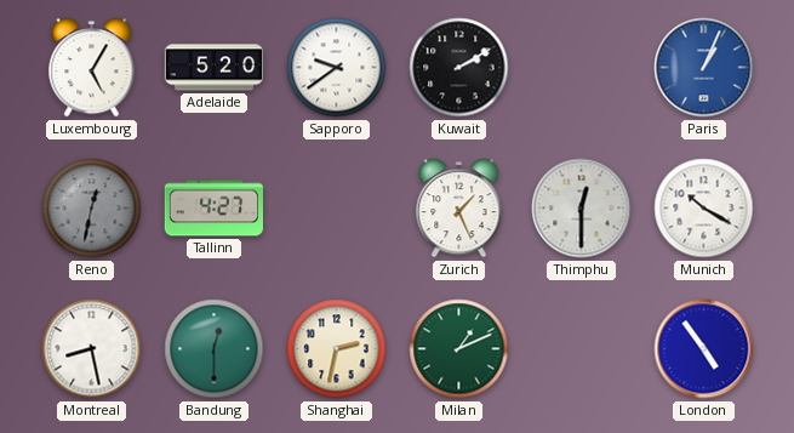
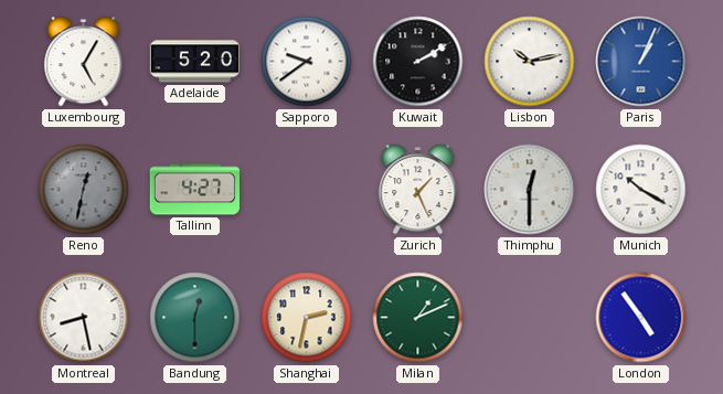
Lisbon: none -> 10:13
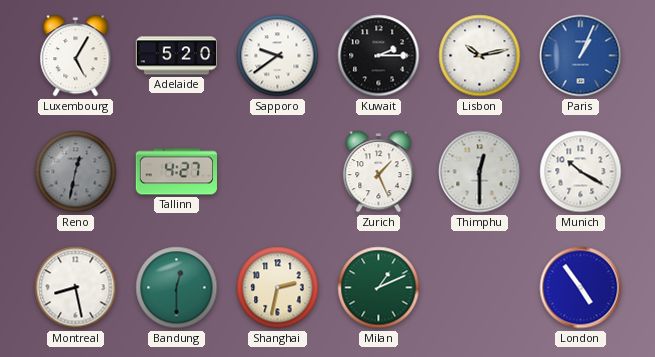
Kuwait: 2:10 -> 2:15
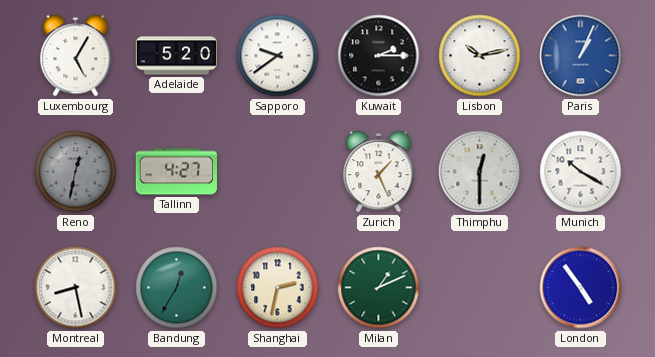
Bandung: 12:30 -> 12:35
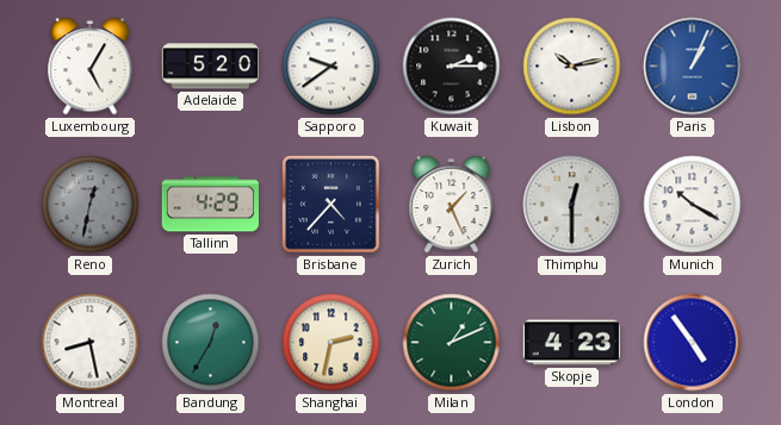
Tallinn: 4:27 -> 4:29
Brisbane: none -> 4:37
Skopje: none -> 4:23
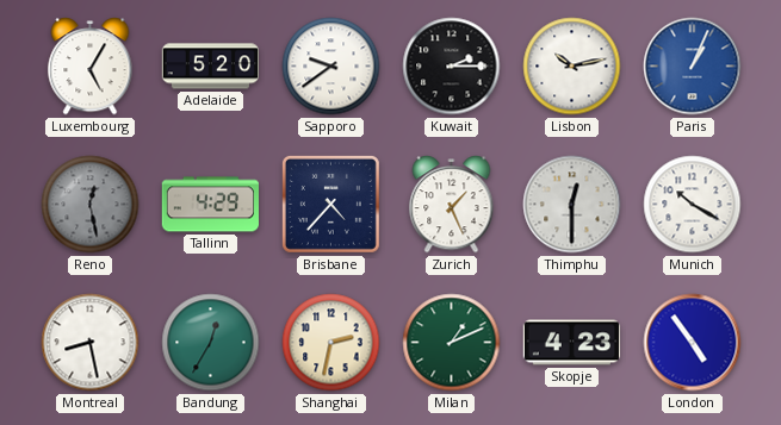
Reno: 12:32 -> 12:28
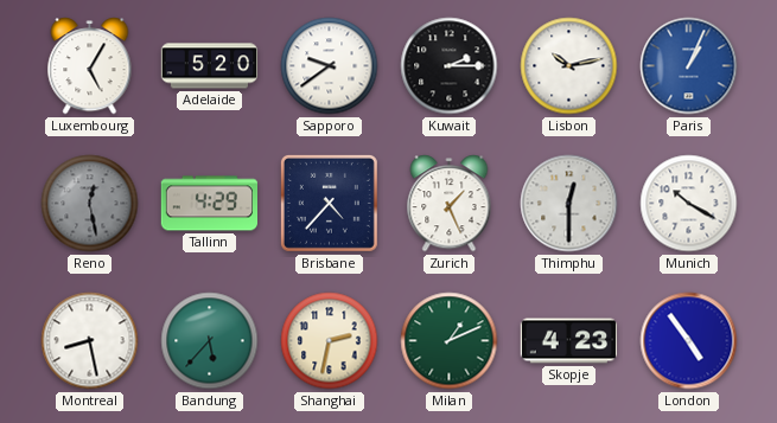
Bandung: 12:35 -> 5:37
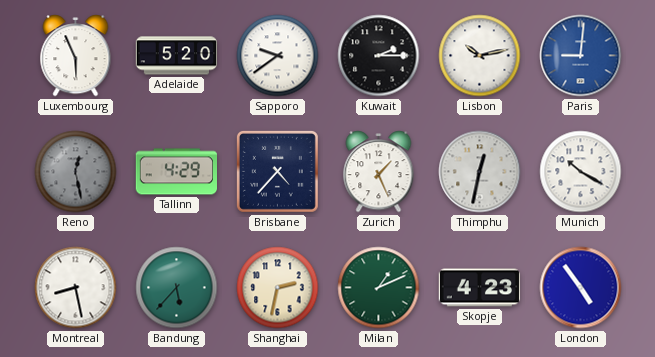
Luxembourg: 5:05 -> 5:56
Paris: 1:04 -> 9:01
Thimphu: 12:30 -> 12:32
